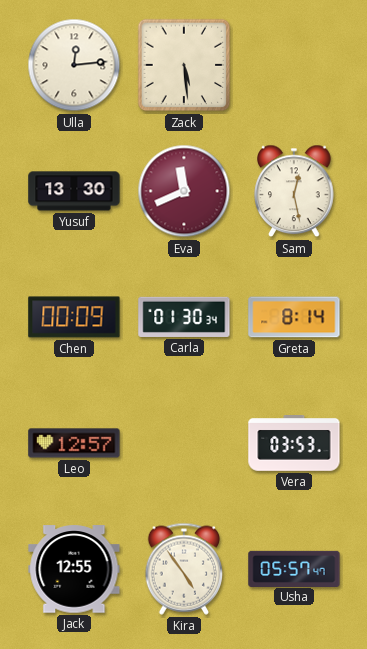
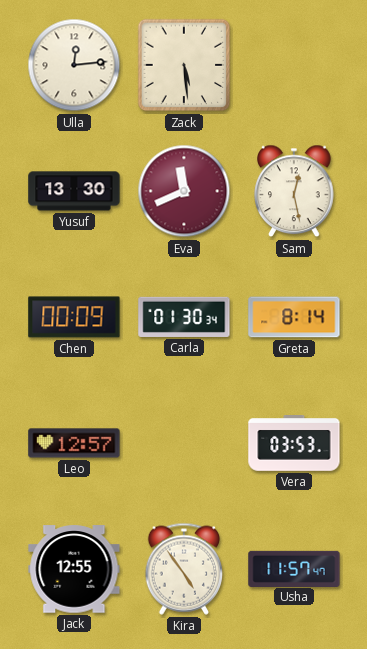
Usha: 05:57 -> 11:57
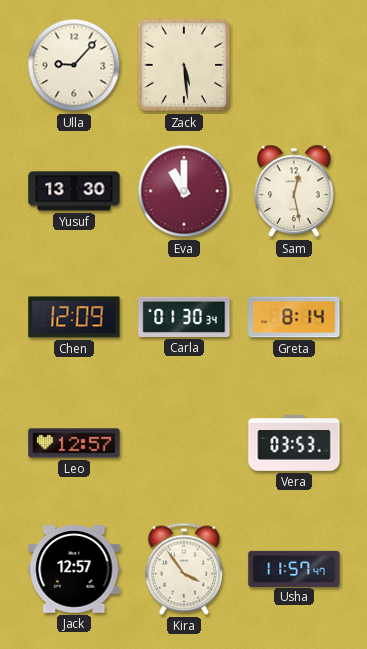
Ulla: 12:14 -> 9:07
Eva: 11:41 -> 11:00
Chen: 00:09 -> 12:09
Jack: 12:55 -> 12:57
Kira: 4:54 -> 3:54
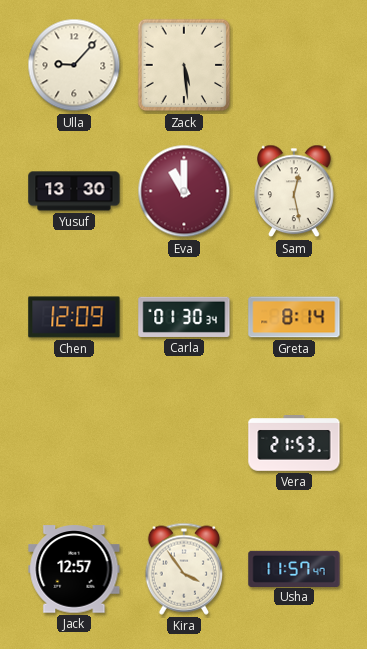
Leo: 12:57 -> none
Vera: 03:53 -> 21:53
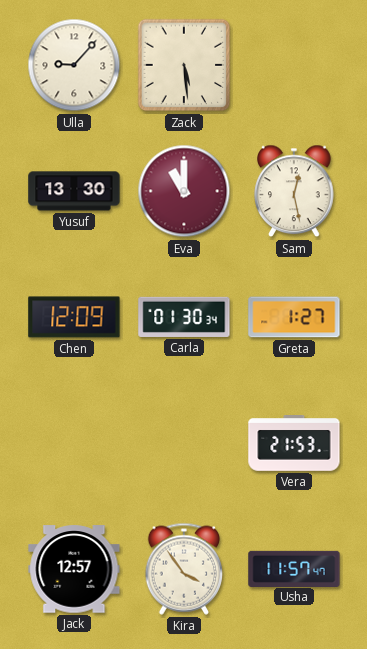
Greta: 8:14 -> 1:27
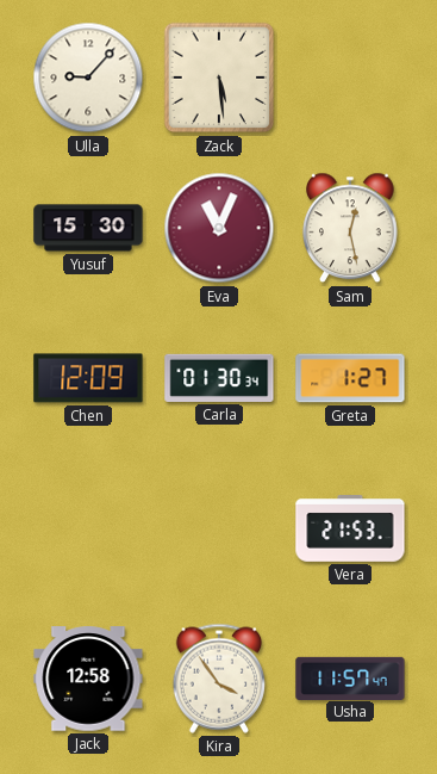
Yusuf: 13:30 -> 15:30
Eva: 11:00 -> 11:04
Jack: 12:57 -> 12:58
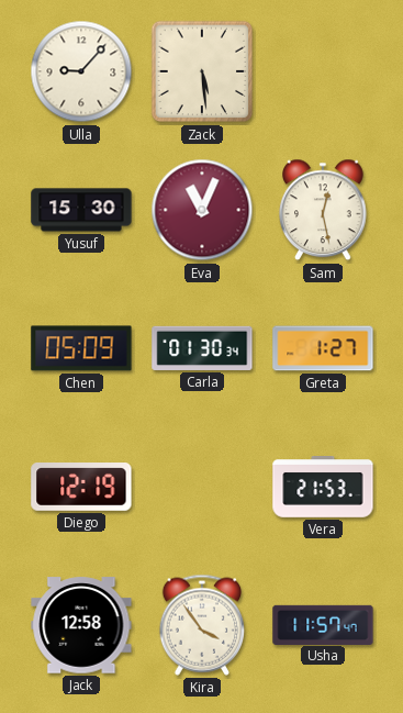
Chen: 12:09 -> 05:09
Diego: none -> 12:19
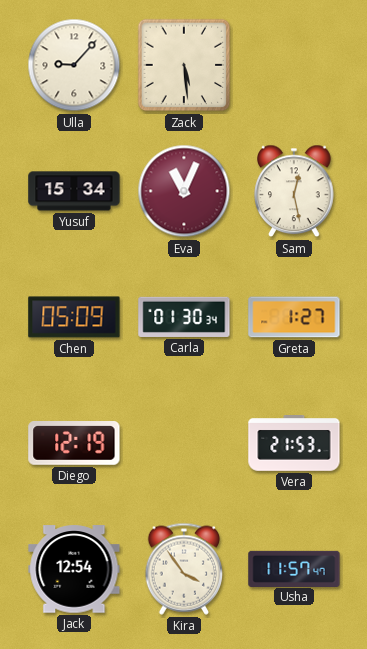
Yusuf: 15:30 -> 15:34
Jack: 12:58 -> 12:54
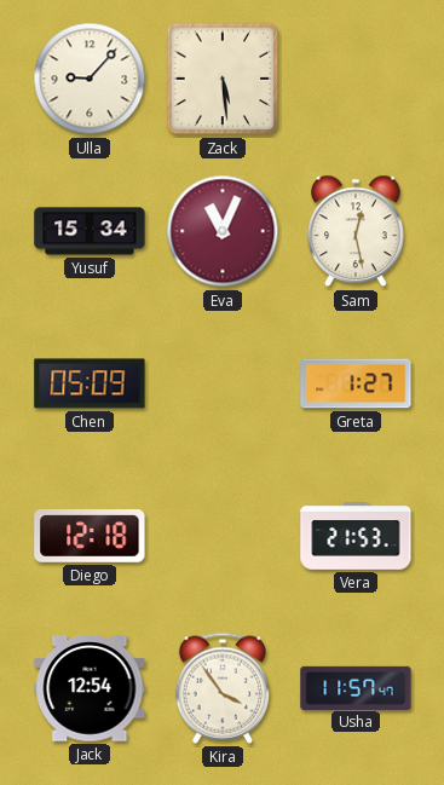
Carla: 01:30 -> none
Diego: 12:19 -> 12:18
